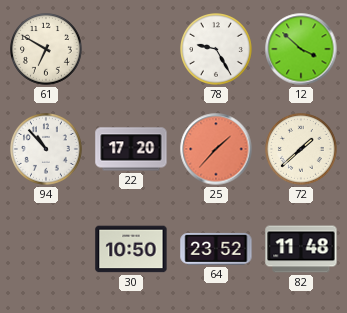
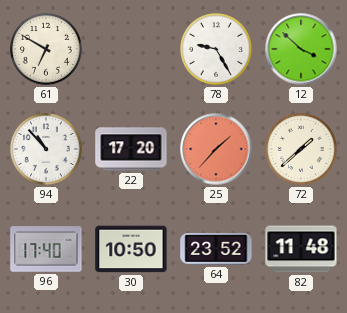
96: none -> 17:40
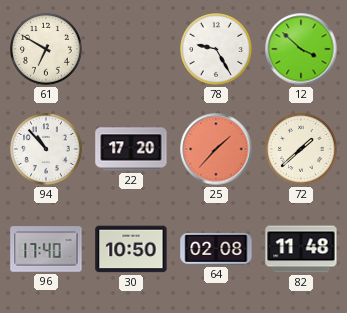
64: 23:52 -> 02:08
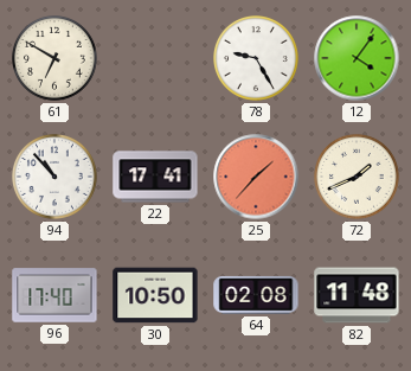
12: 3:52 -> 4:06
22: 17:20 -> 17:41
72: 1:38 -> 1:41
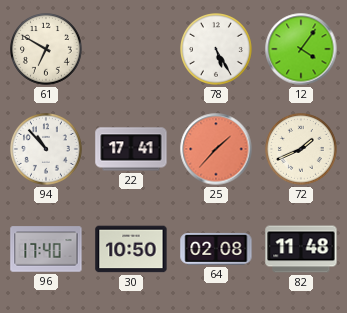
78: 9:25 -> 5:25
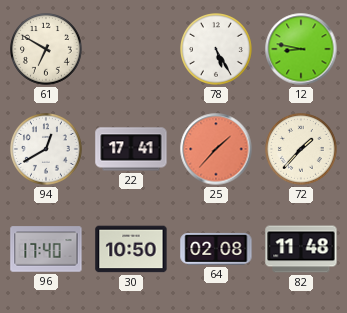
12: 4:06 -> 8:47
94: 10:53 -> 12:40
72: 1:41 -> 1:37
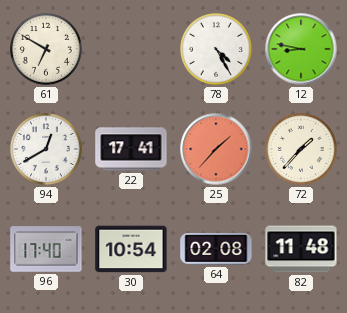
78: 5:25 -> 4:25
30: 10:50 -> 10:54
